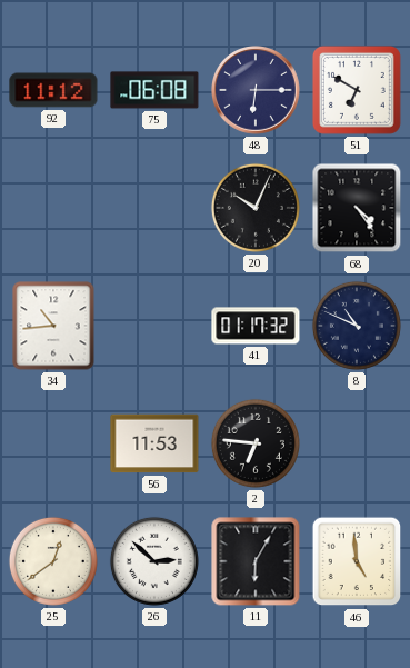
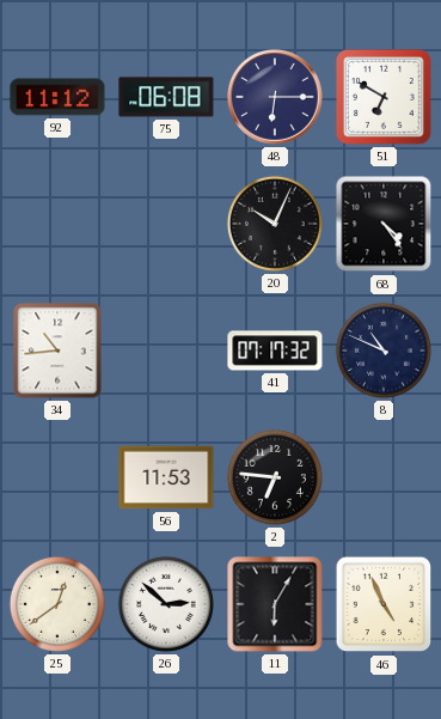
41: 01:17 -> 07:17
46: 4:59 -> 4:56
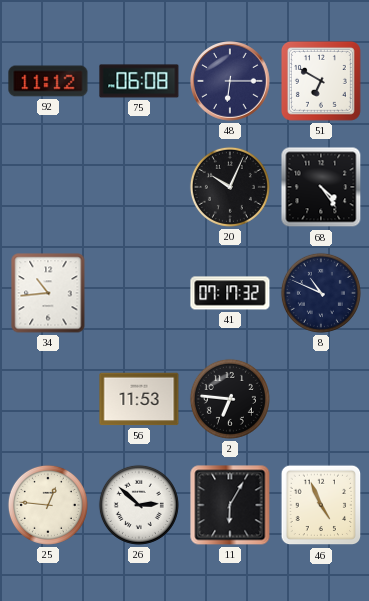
25: 12:39 -> 12:46
